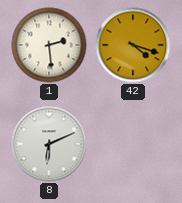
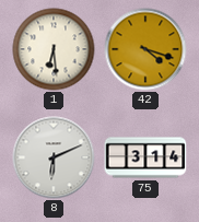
1: 2:29 -> 6:29
75: none -> 3:14
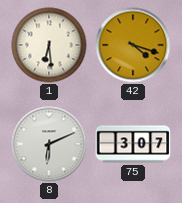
75: 3:14 -> 3:07
